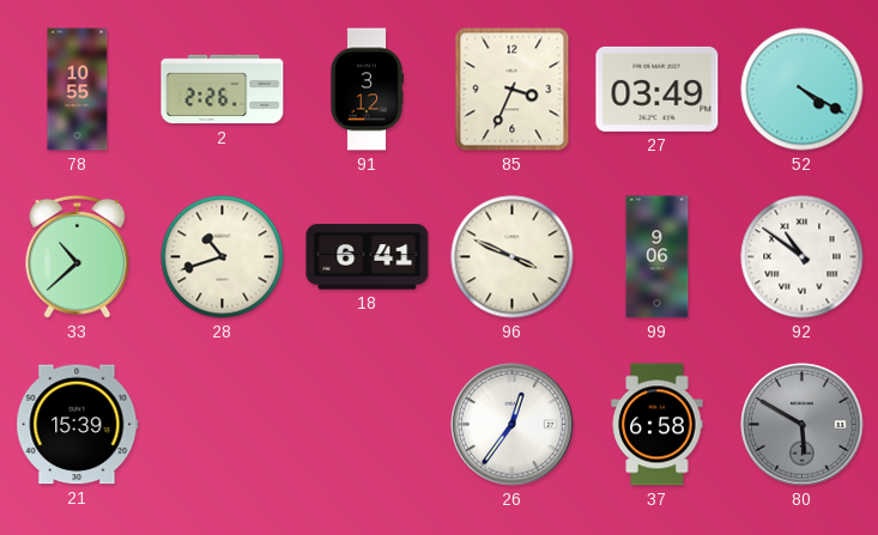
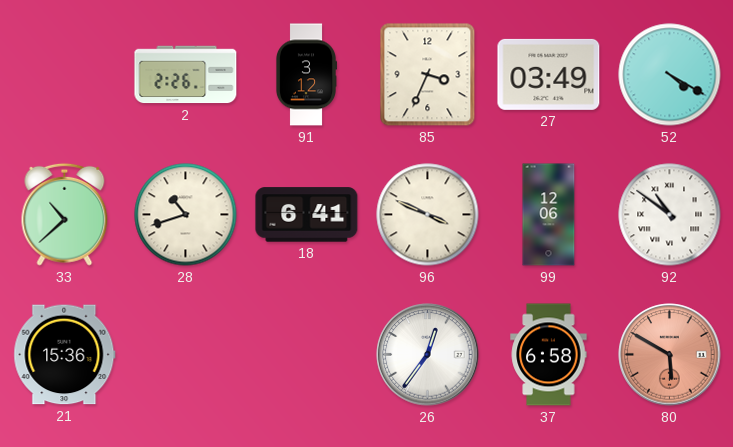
78: 10:55 -> none
99: 9:06 -> 12:06
21: 15:39 -> 15:36
80 dial: grey -> salmon
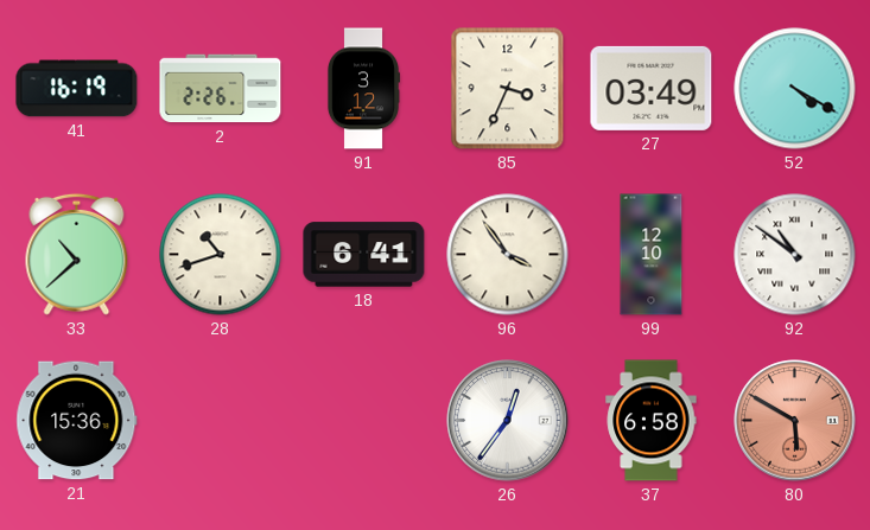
41: none -> 16:19
96: 3:49 -> 3:54
99: 12:06 -> 12:10
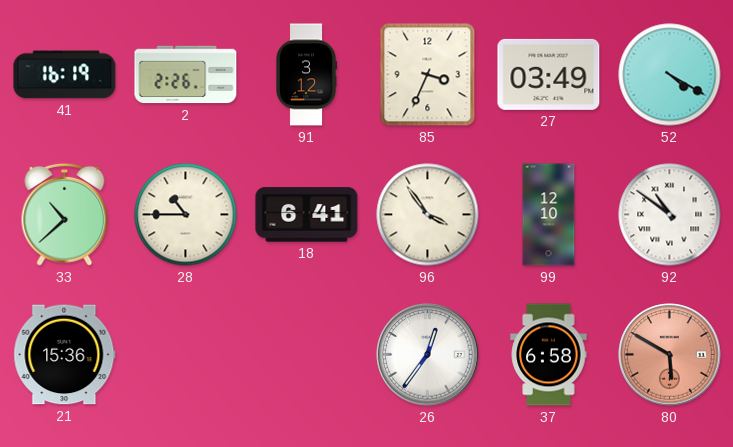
28: 10:42 -> 10:45
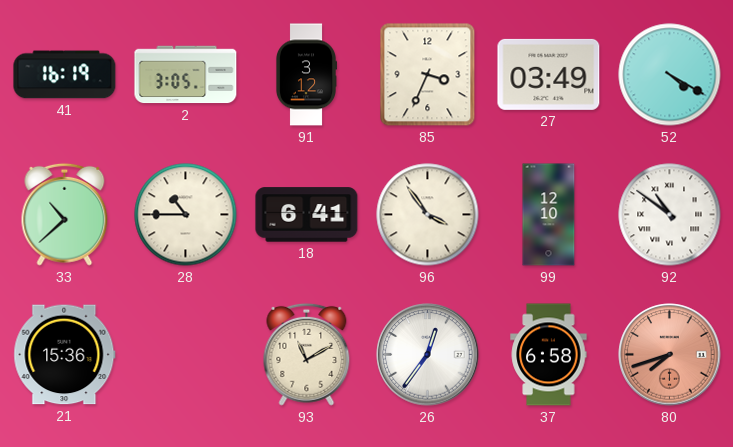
2: 2:26 -> 3:05
93: none -> 11:10
80: 5:50 -> 7:42
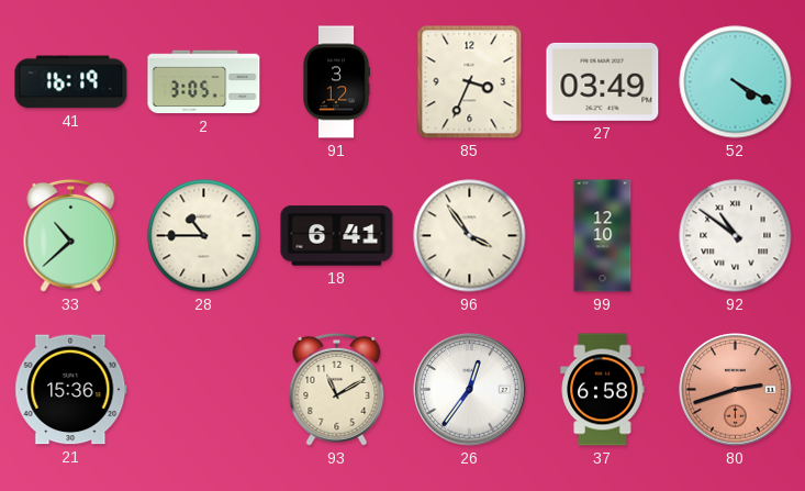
80: 7:42 -> 2:42
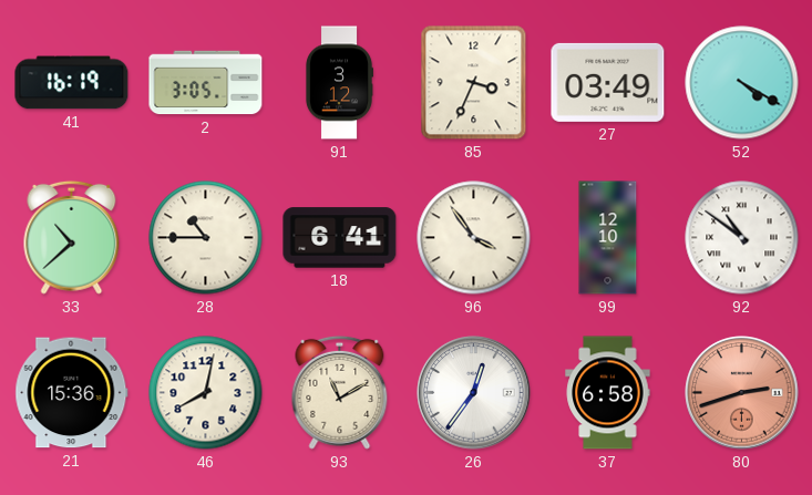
46: none -> 8:02
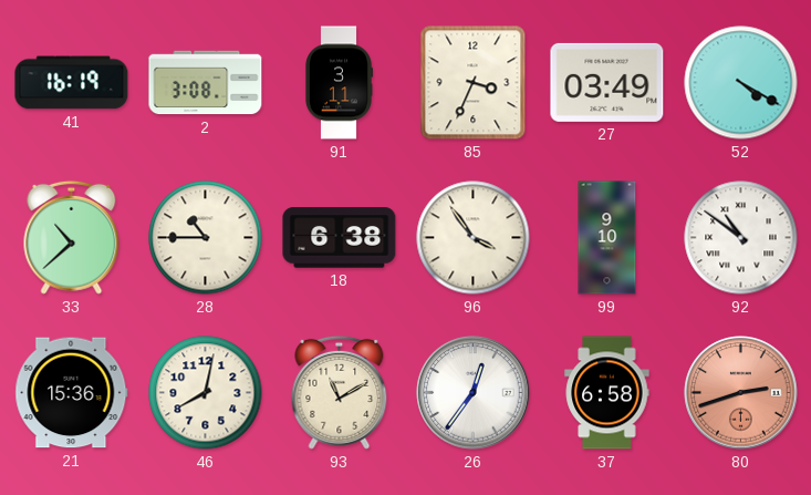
2: 3:05 -> 3:08
91: 3:12 -> 3:11
18: 6:41 -> 6:38
99: 12:10 -> 9:10
